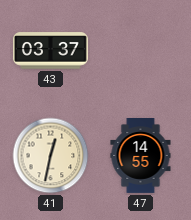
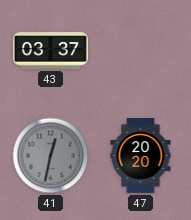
41 dial: cream -> grey
47: 14:55 -> 20:20
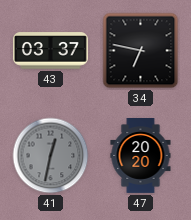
34: none -> 6:47
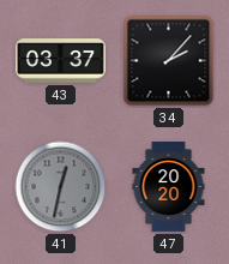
34: 6:47 -> 2:07
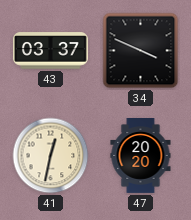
34: 2:07 -> 3:49
41 dial: grey -> cream
